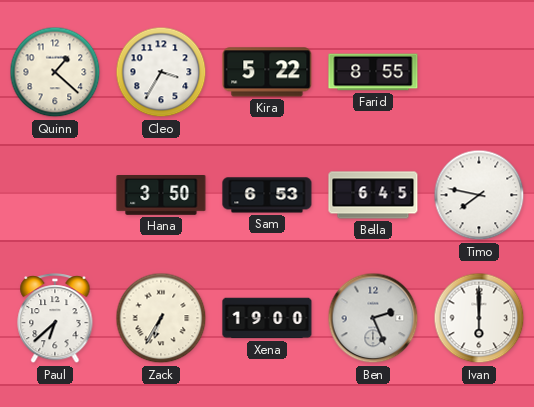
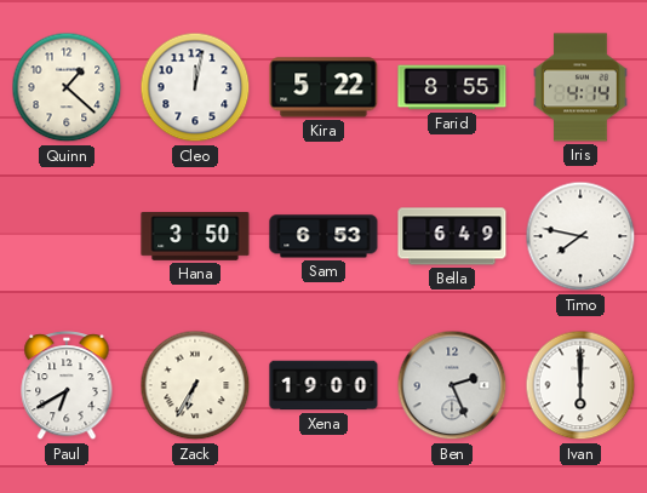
Cleo: 3:35 -> 12:02
Iris: none -> 4:14
Bella: 6:45 -> 6:49
Paul: 6:38 -> 6:40
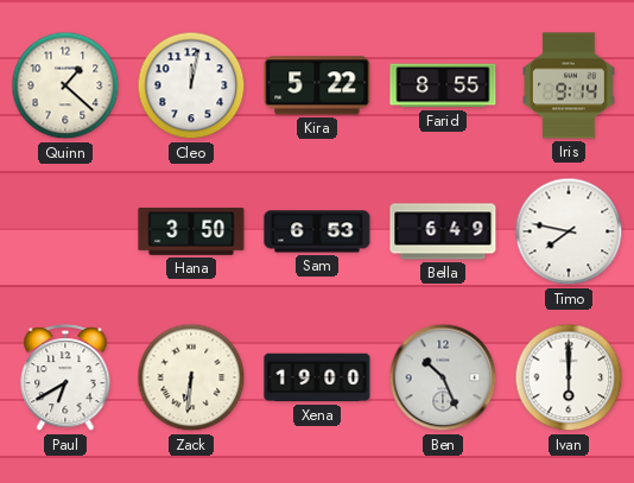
Iris: 4:14 -> 9:14
Zack: 6:35 -> 6:31
Ben: 2:26 -> 10:26
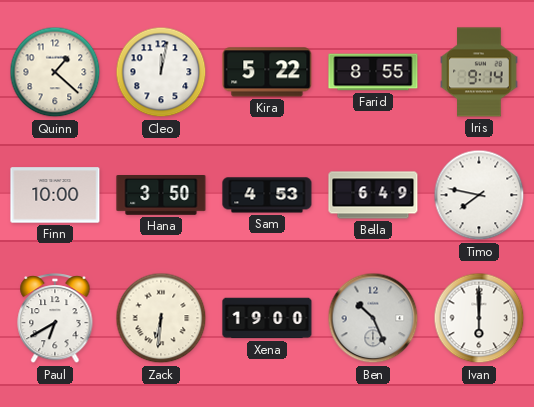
Finn: none -> 10:00
Sam: 6:53 -> 4:53
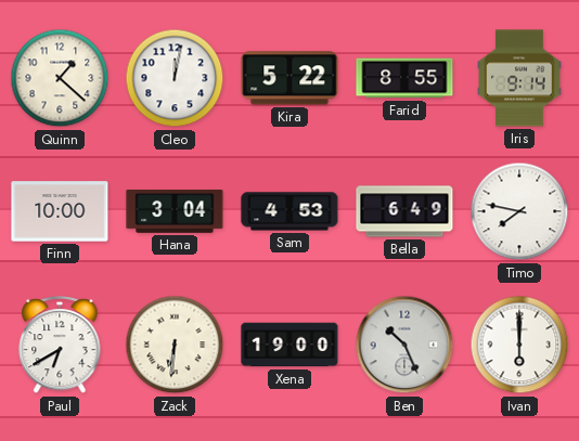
Hana: 3:50 -> 3:04
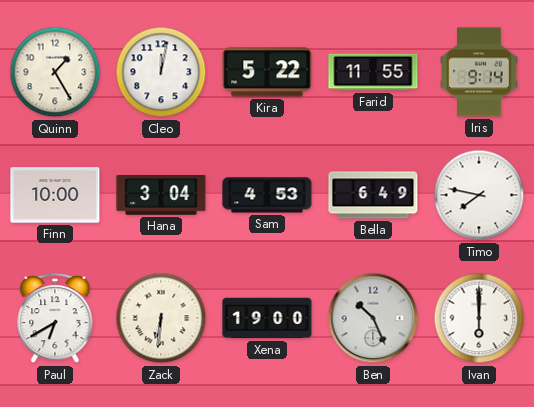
Quinn: 1:22 -> 1:25
Farid: 8:55 -> 11:55
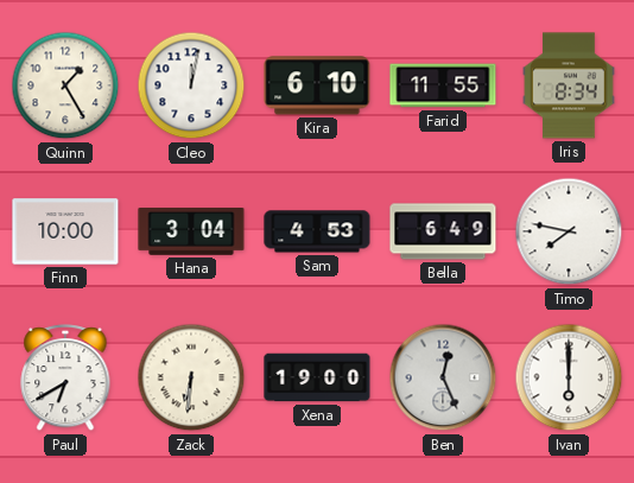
Kira: 5:22 -> 6:10
Iris: 9:14 -> 8:34
Ben: 10:26 -> 12:26
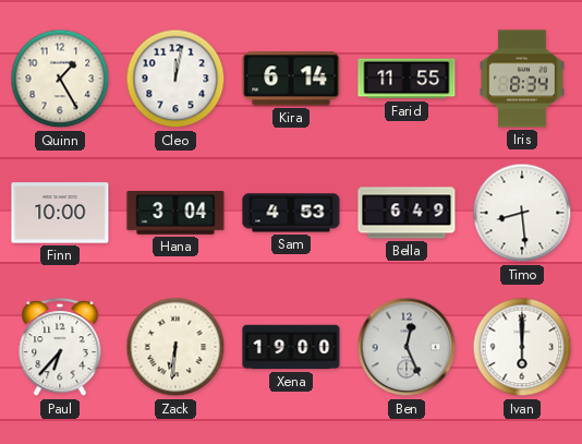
Kira: 6:10 -> 6:14
Timo: 7:47 -> 8:29
Paul: 6:40 -> 6:37
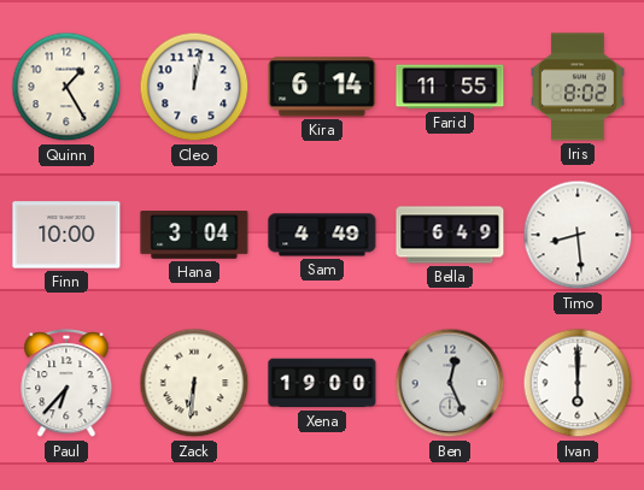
Iris: 8:34 -> 8:02
Sam: 4:53 -> 4:49
